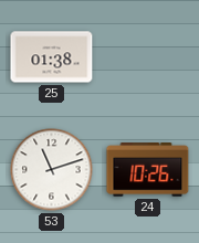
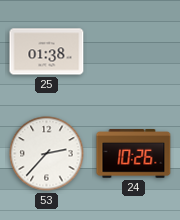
53: 11:12 -> 2:37
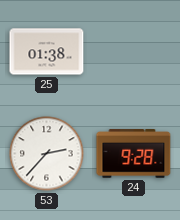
24: 10:26 -> 9:28
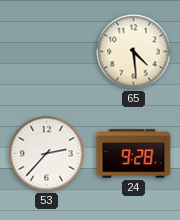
25: 01:38 -> none
65: none -> 4:29
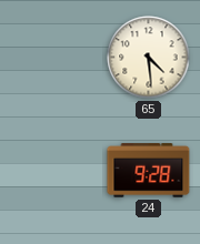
53: 2:37 -> none
